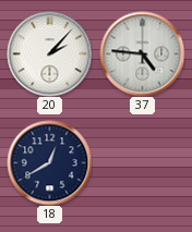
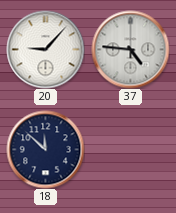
20: 2:07 -> 9:07
18: 12:40 -> 11:52
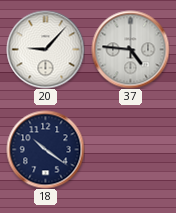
18: 11:52 -> 10:21
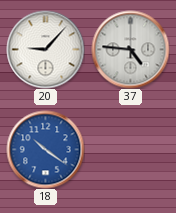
18 dial: navy -> blue
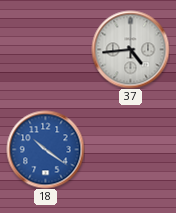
20: 9:07 -> none
37: 4:46 -> 4:44
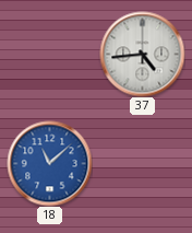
18: 10:21 -> 11:08
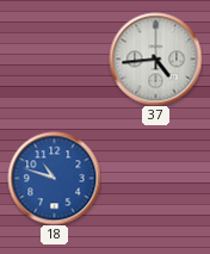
18: 11:08 -> 10:48
